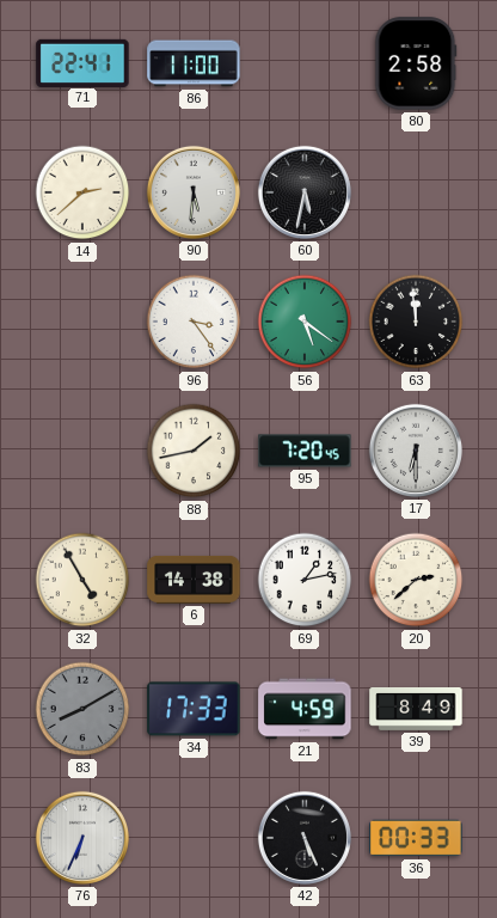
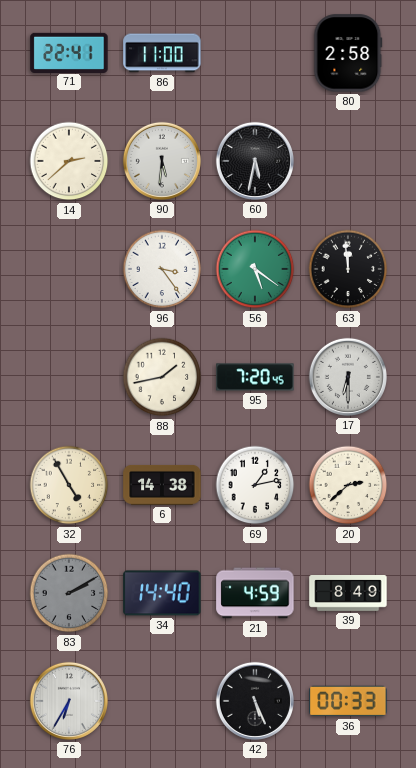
83: 8:10 -> 2:10
34: 17:33 -> 14:40
76: 6:34 -> 6:35
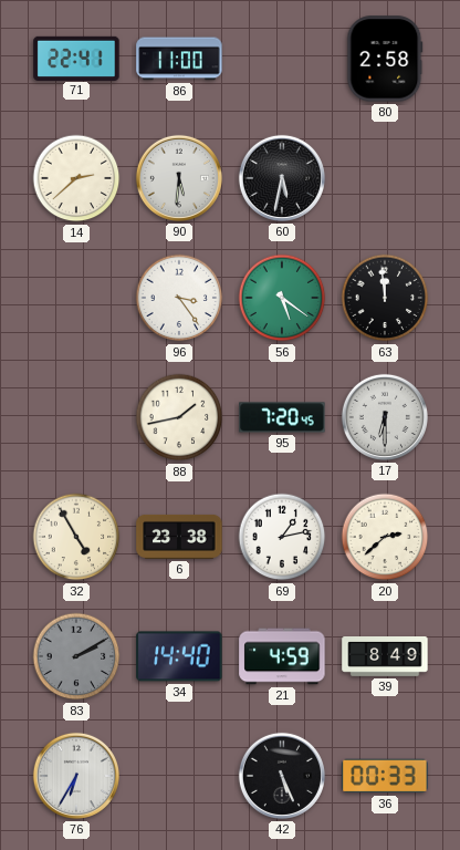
6: 14:38 -> 23:38
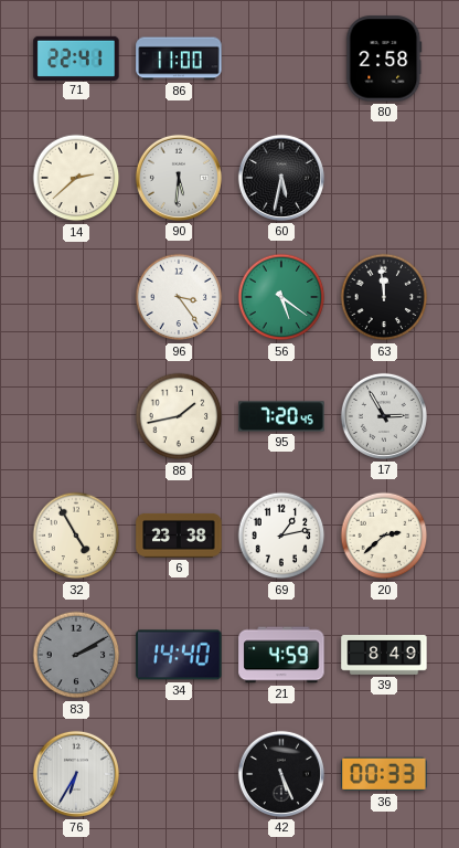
17: 6:30 -> 2:55
